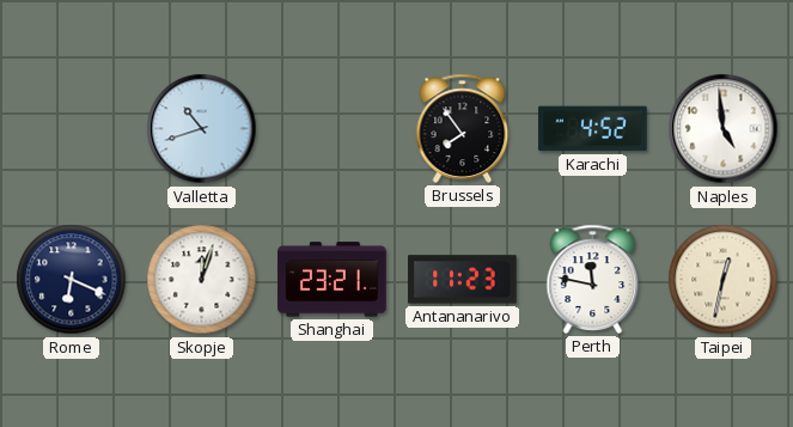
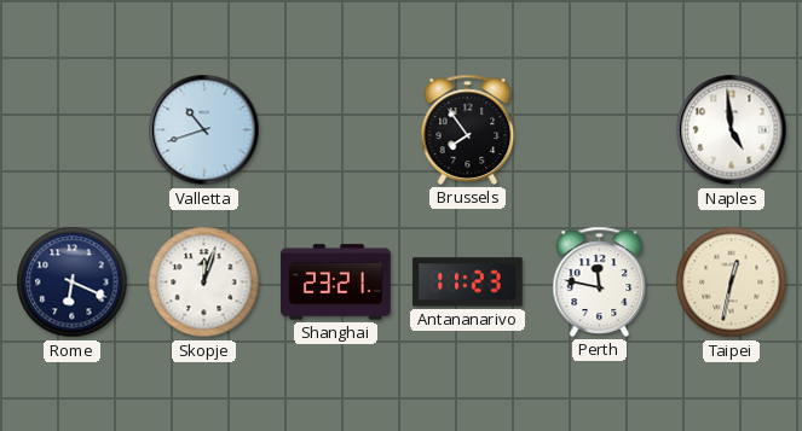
Karachi: 4:52 -> none
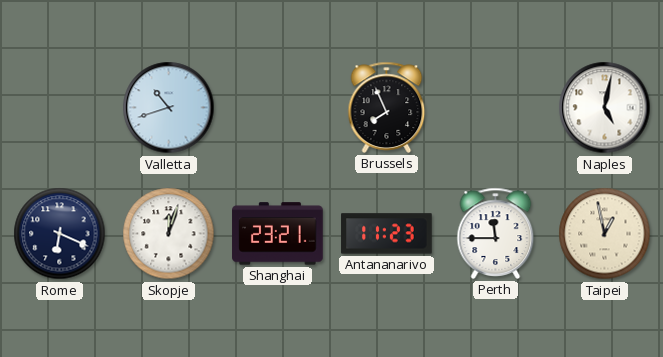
Brussels: 7:54 -> 7:56
Naples: 4:59 -> 5:02
Perth: 11:47 -> 11:45
Taipei: 12:32 -> 12:58
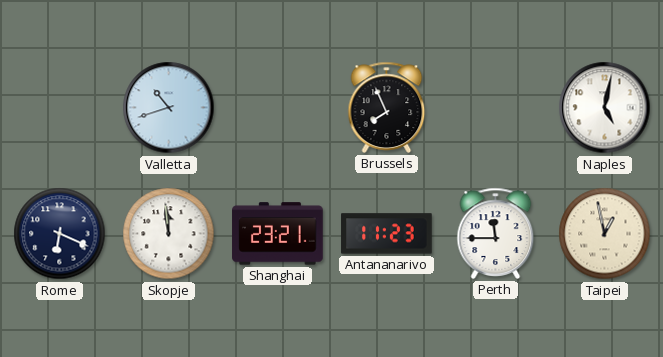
Skopje: 12:03 -> 11:59
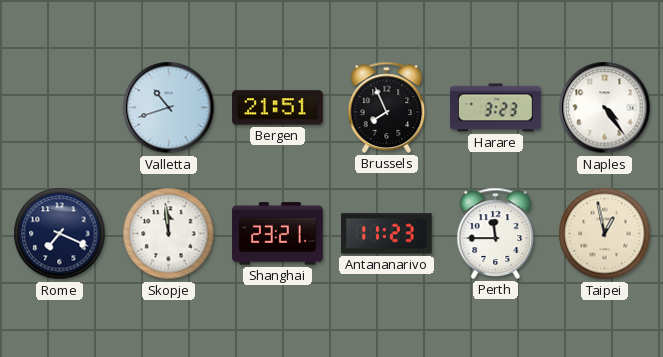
Bergen: none -> 21:51
Harare: none -> 3:23
Naples: 5:02 -> 4:24
Rome: 6:19 -> 7:19
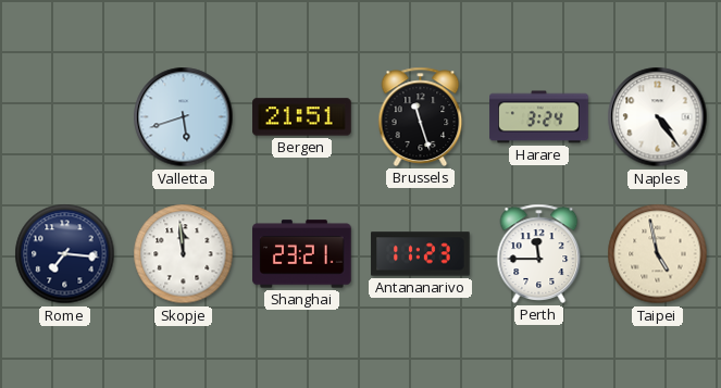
Valletta: 10:42 -> 5:42
Brussels: 7:56 -> 11:27
Harare: 3:23 -> 3:24
Rome: 7:19 -> 7:16
Taipei: 12:58 -> 4:58
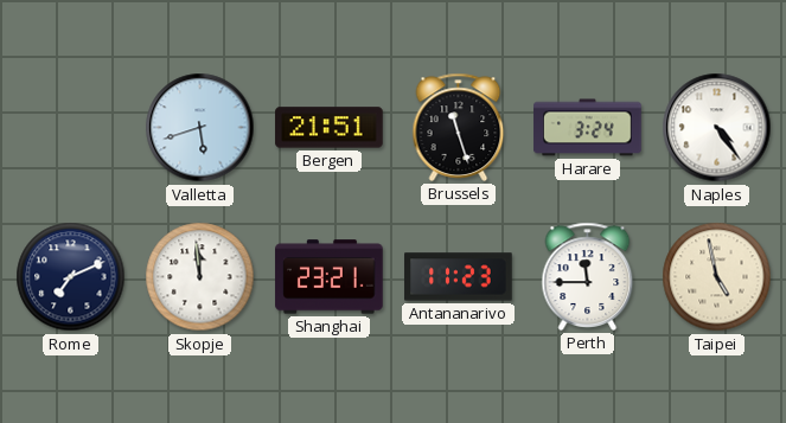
Rome: 7:16 -> 7:11
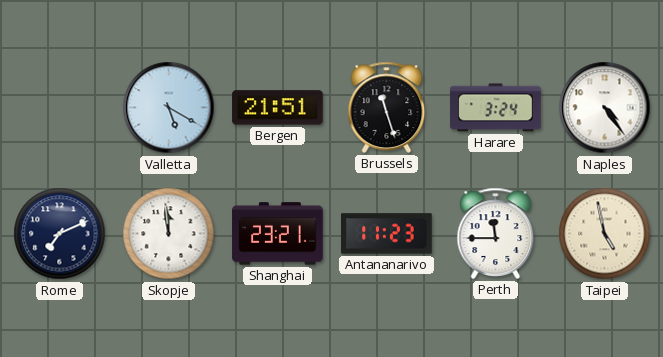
Valletta: 5:42 -> 5:20
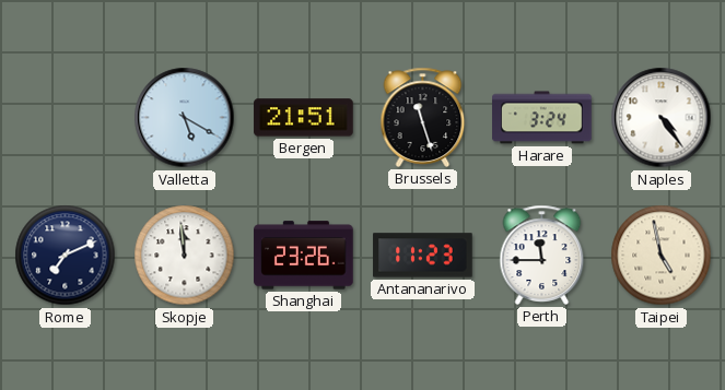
Shanghai: 23:21 -> 23:26
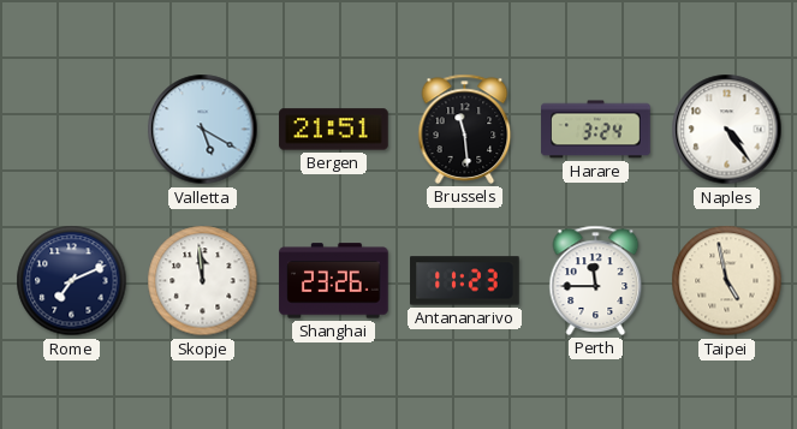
Brussels: 11:27 -> 11:29
